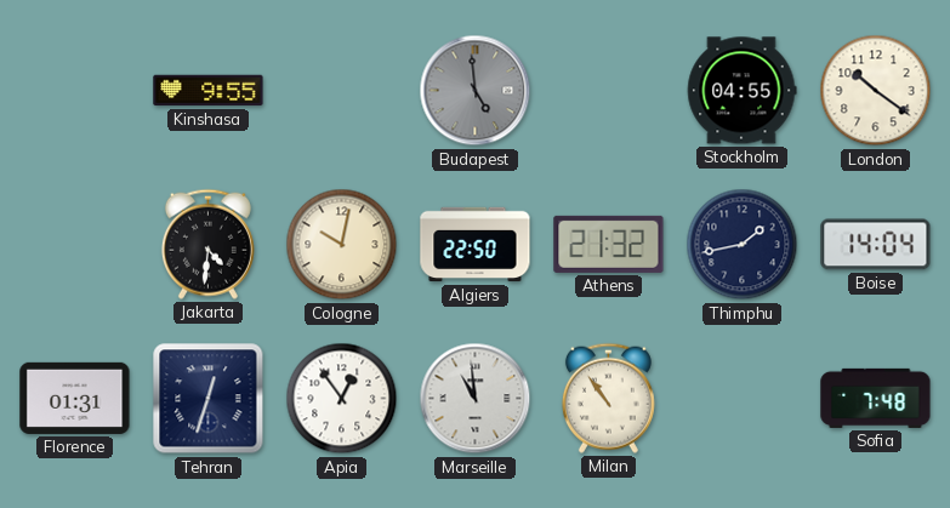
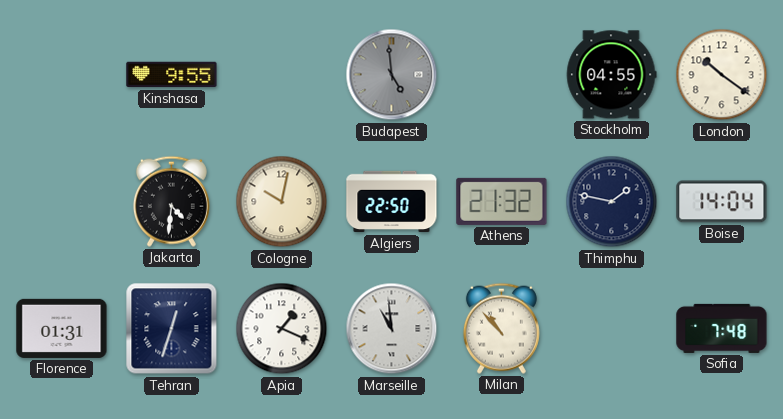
Thimphu: 1:43 -> 1:47
Apia: 12:54 -> 1:19
Milan: 10:54 -> 10:53
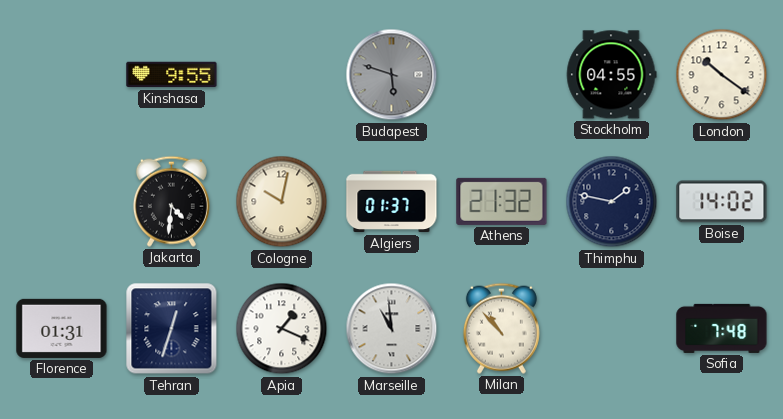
Budapest: 4:59 -> 5:48
Algiers: 22:50 -> 01:37
Boise: 14:04 -> 14:02
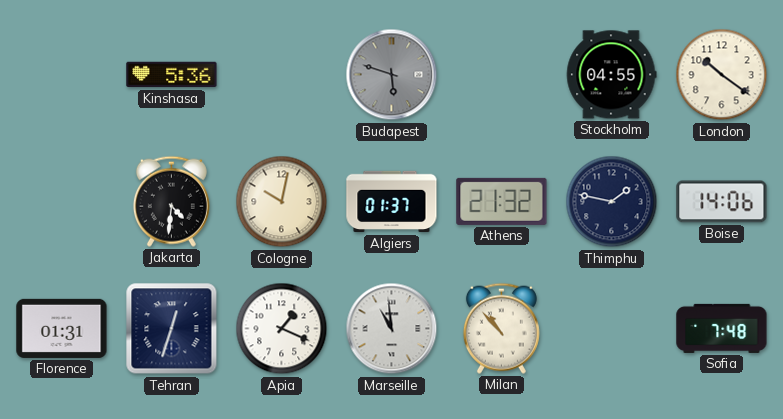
Kinshasa: 9:55 -> 5:36
Boise: 14:02 -> 14:06
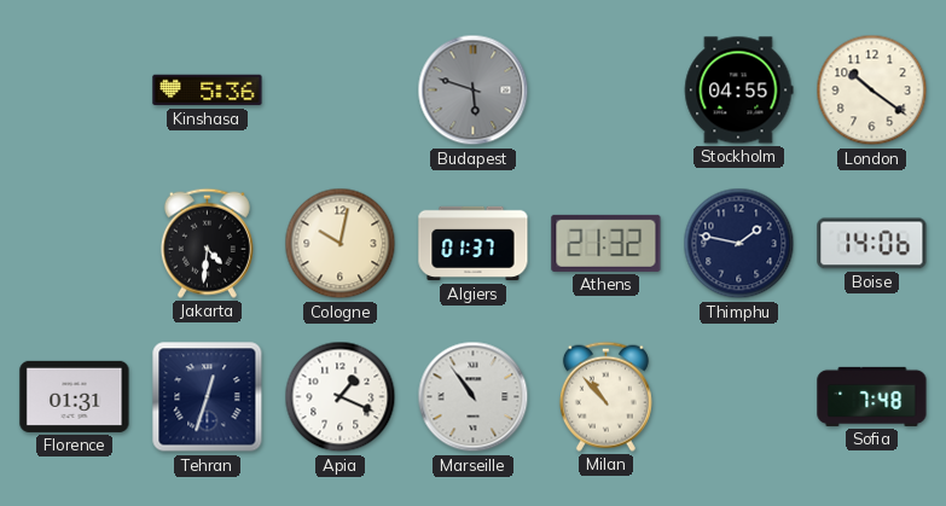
Marseille: 10:59 -> 10:54
